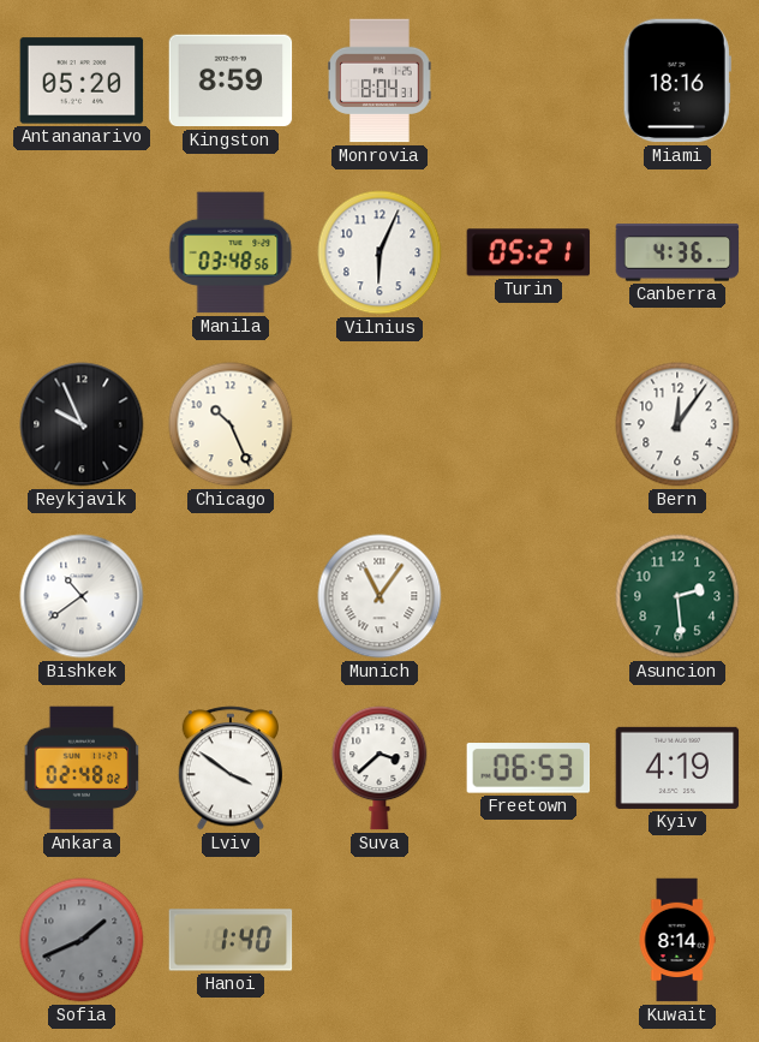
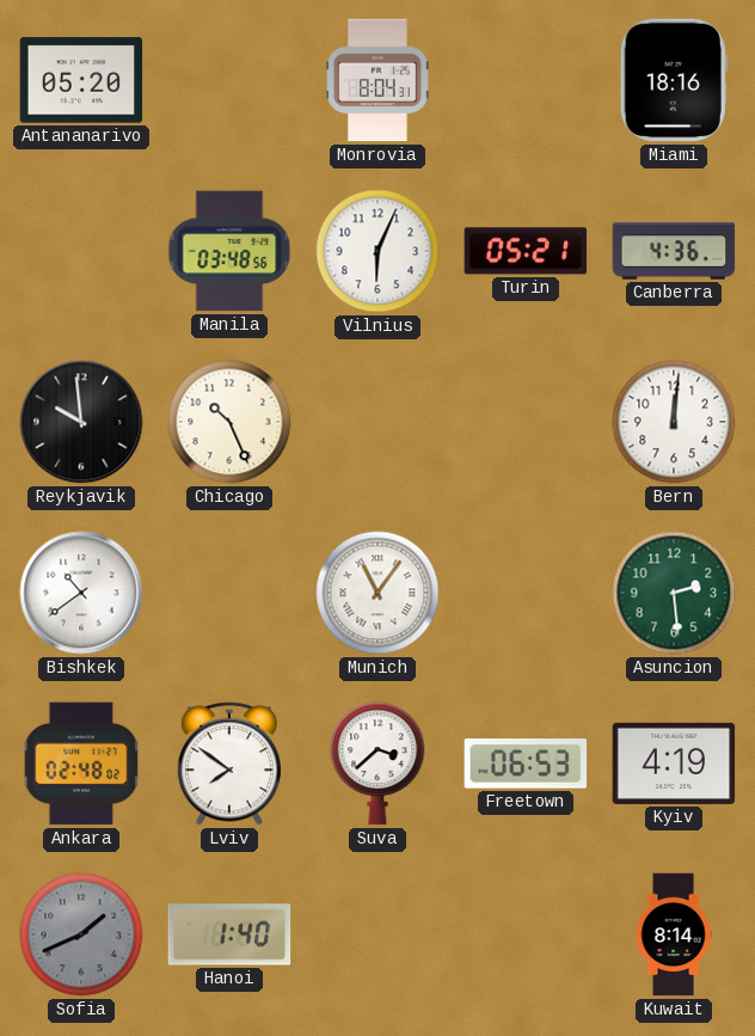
Kingston: 8:59 -> none
Reykjavik: 9:56 -> 9:59
Bern: 12:06 -> 12:01
Lviv: 3:51 -> 7:51
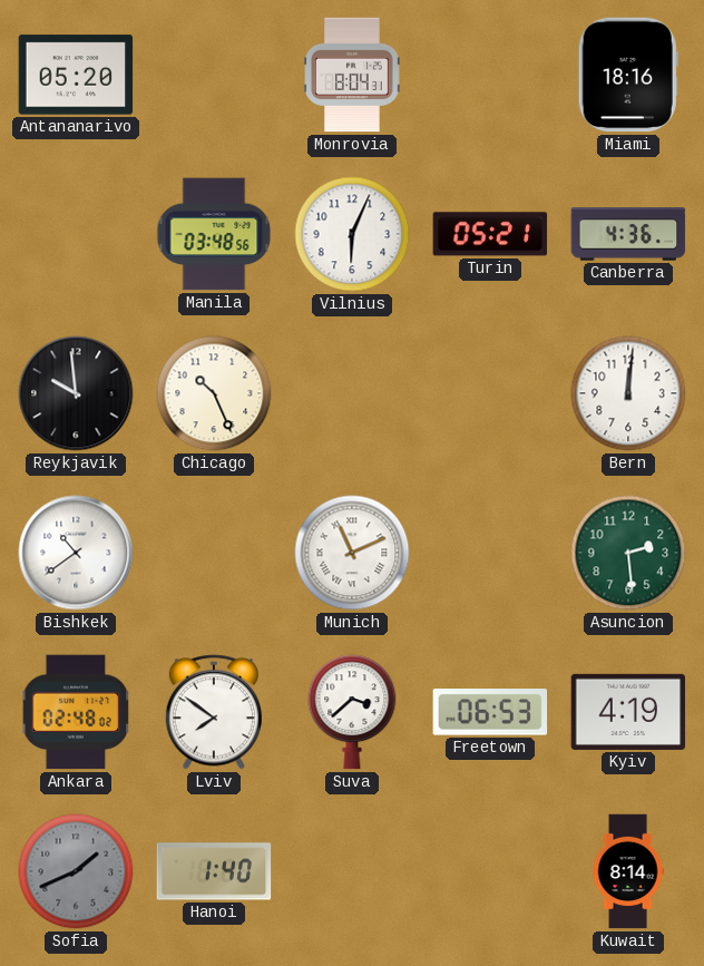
Munich: 11:06 -> 11:11
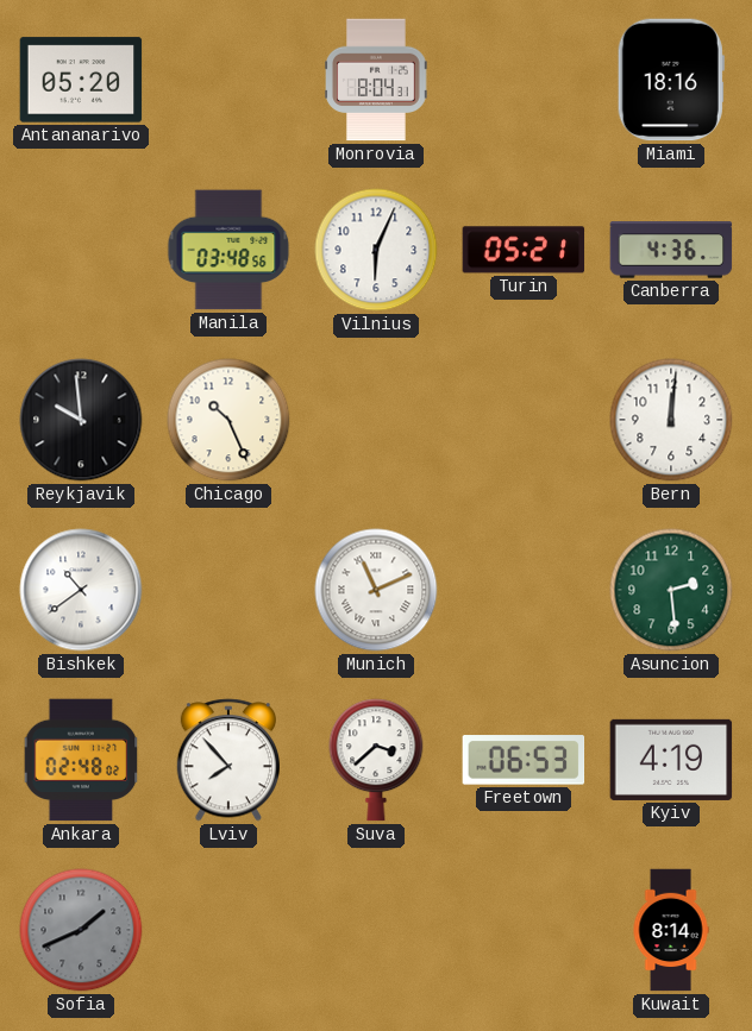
Lviv: 7:51 -> 7:53
Hanoi: 1:40 -> none
